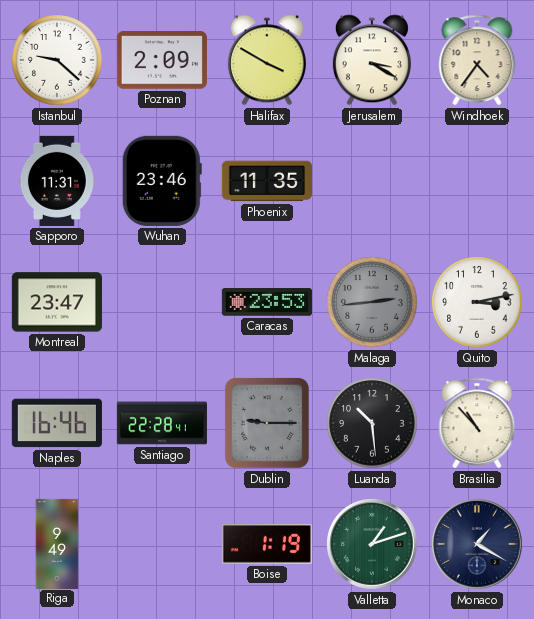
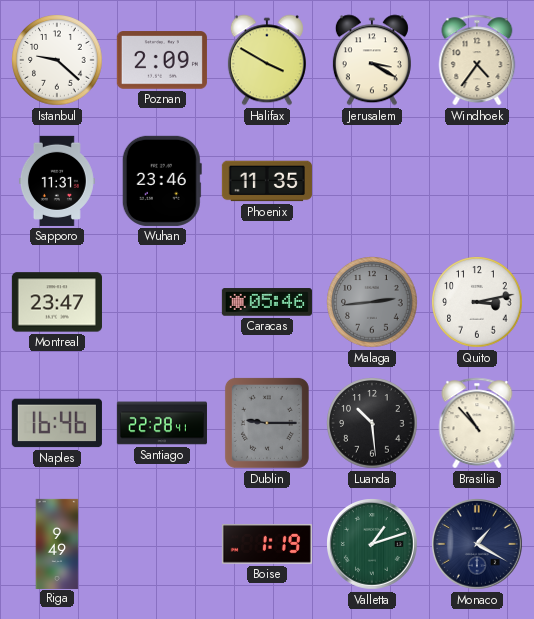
Caracas: 23:53 -> 05:46
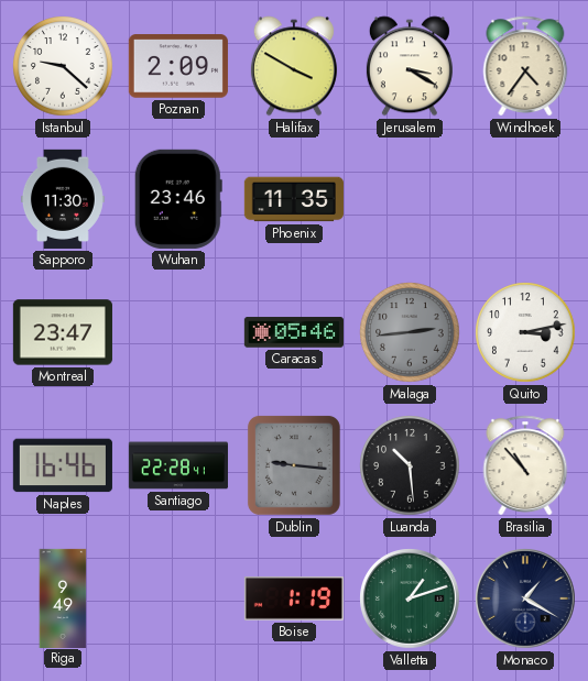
Sapporo: 11:31 -> 11:30
Dublin: 9:15 -> 9:16
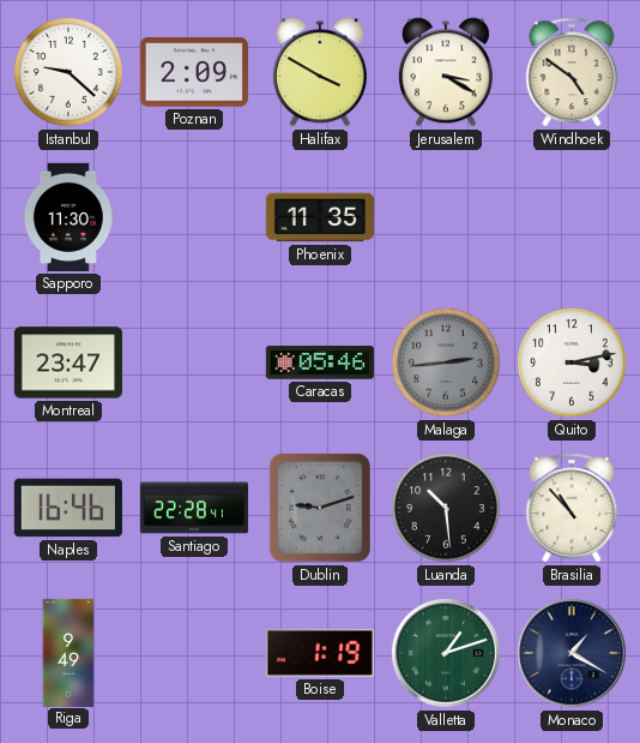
Windhoek: 4:36 -> 4:51
Wuhan: 23:46 -> none
Dublin: 9:16 -> 9:12
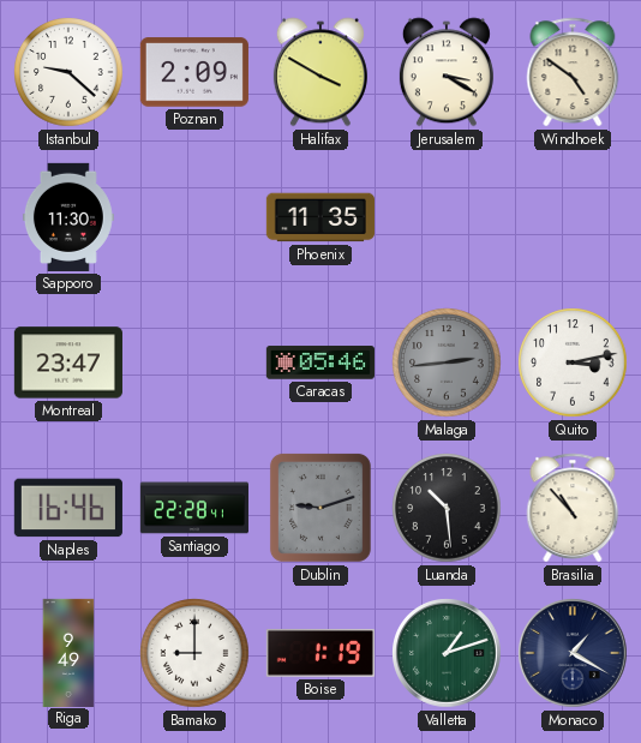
Bamako: none -> 9:00
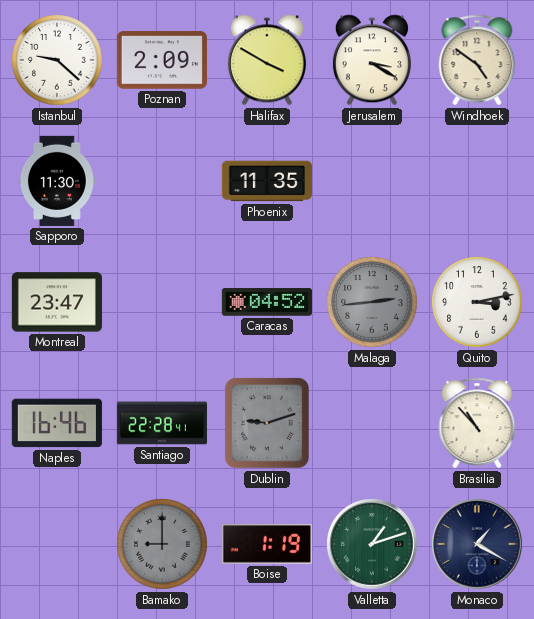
Caracas: 05:46 -> 04:52
Luanda: 10:29 -> none
Riga: 9:49 -> none
Bamako dial: white -> grey
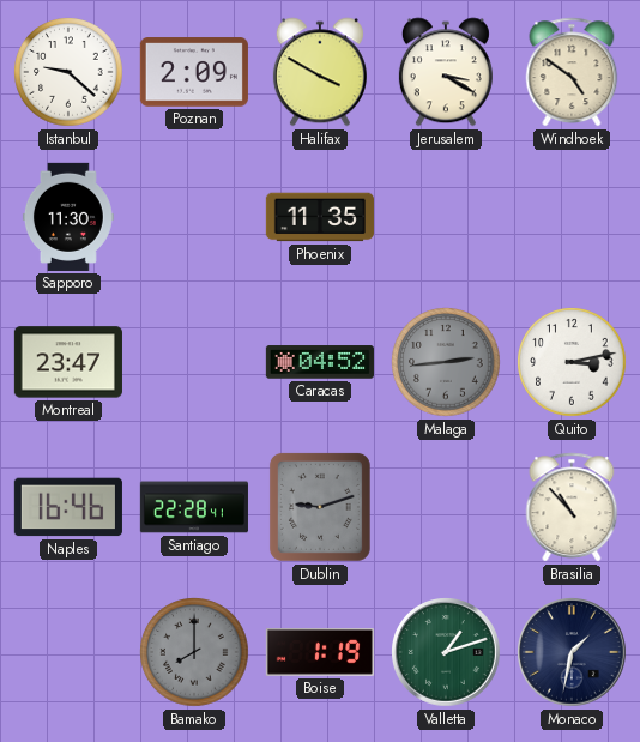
Bamako: 9:00 -> 8:00
Monaco: 1:20 -> 1:32
